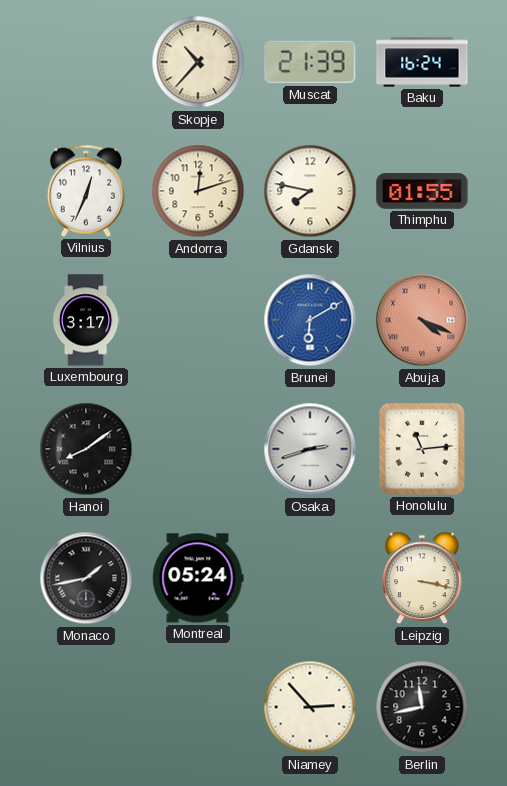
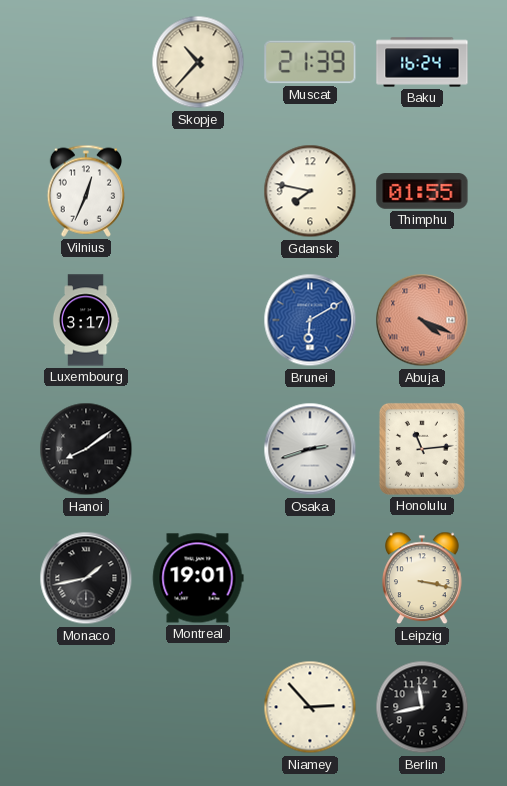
Andorra: 12:12 -> none
Montreal: 05:24 -> 19:01
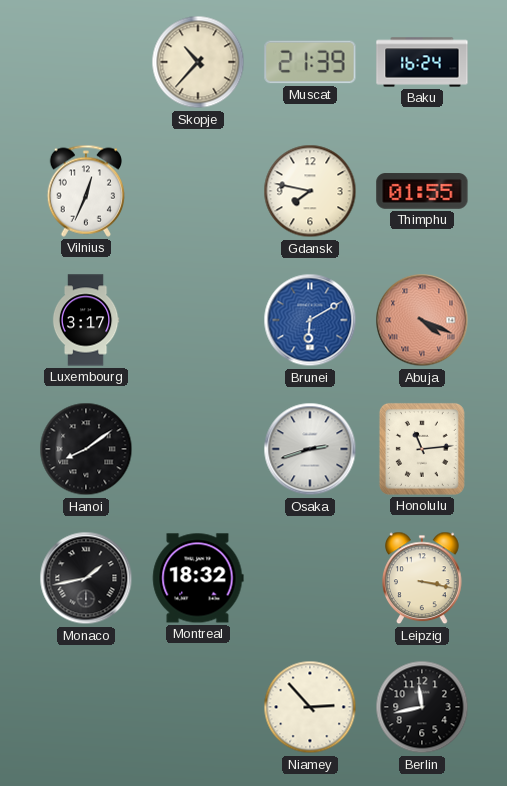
Montreal: 19:01 -> 18:32
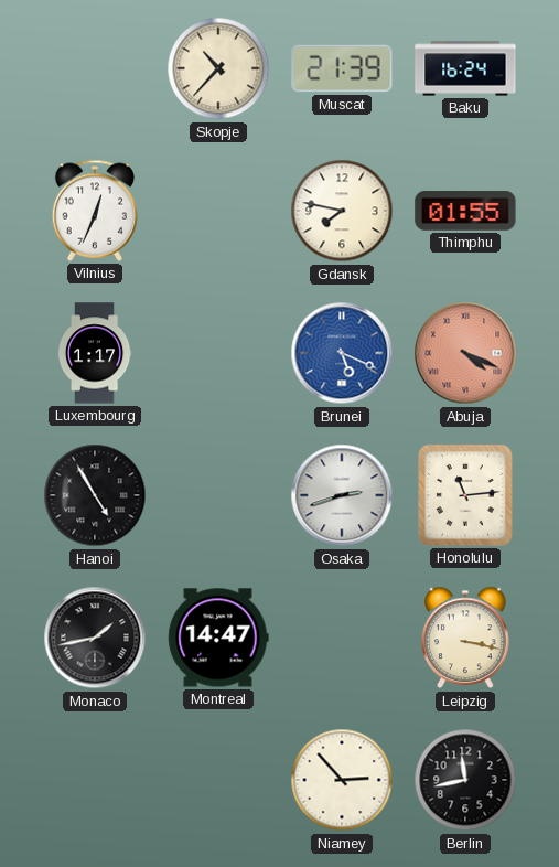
Luxembourg: 3:17 -> 1:17
Brunei: 6:10 -> 5:19
Hanoi: 8:09 -> 4:55
Montreal: 18:32 -> 14:47
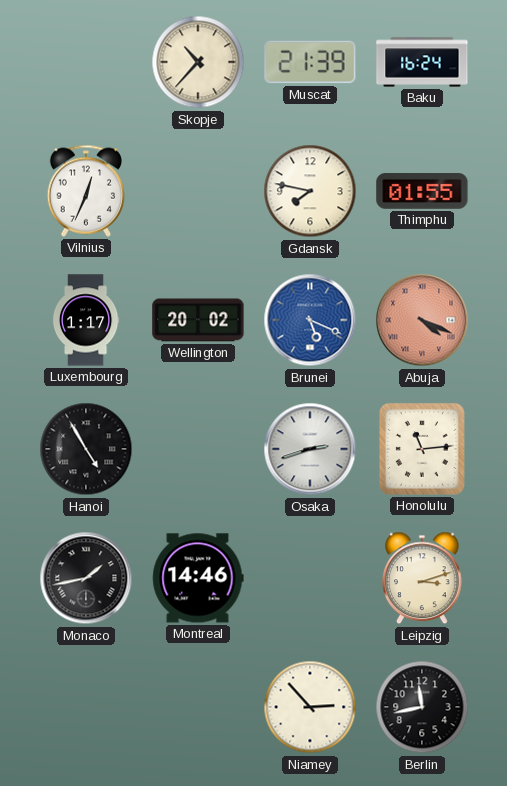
Wellington: none -> 20:02
Montreal: 14:47 -> 14:46
Leipzig: 3:17 -> 3:12
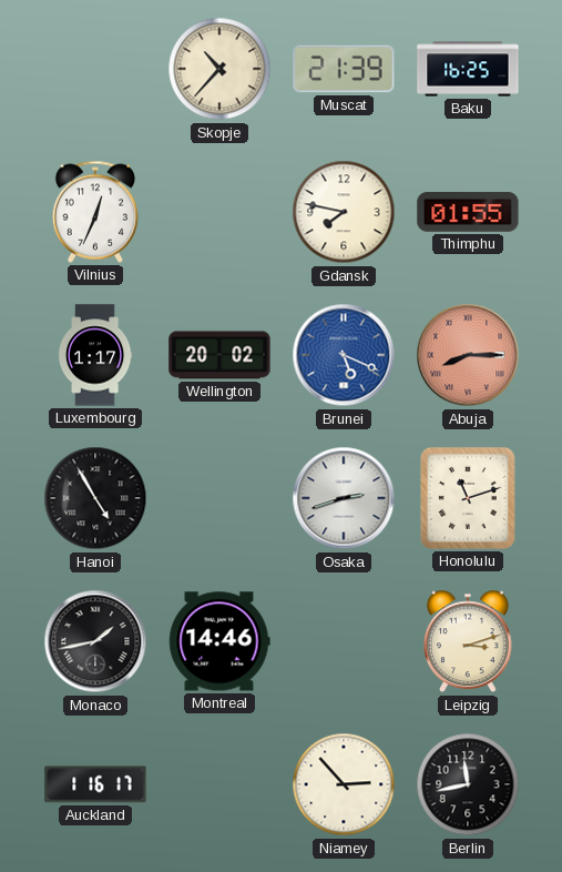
Baku: 16:24 -> 16:25
Abuja: 4:19 -> 8:15
Honolulu: 11:14 -> 11:12
Auckland: none -> 1:16
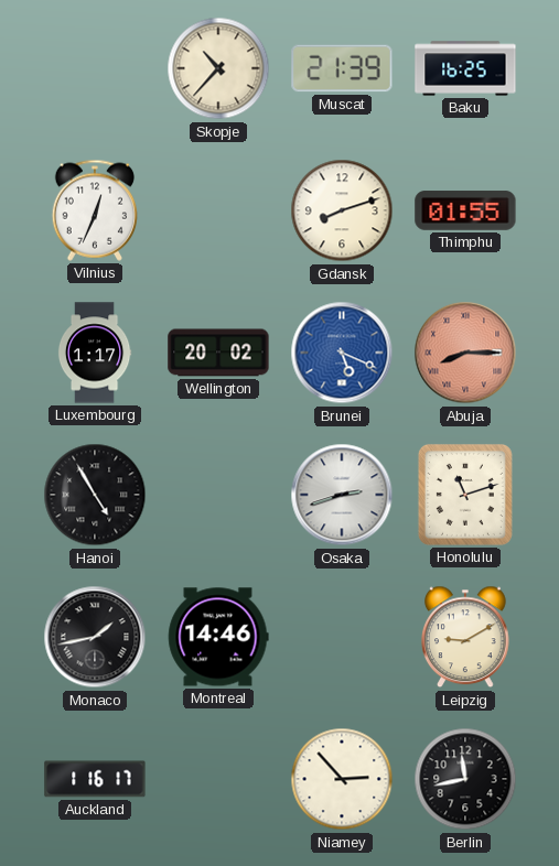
Gdansk: 7:47 -> 8:12
Leipzig: 3:12 -> 9:10
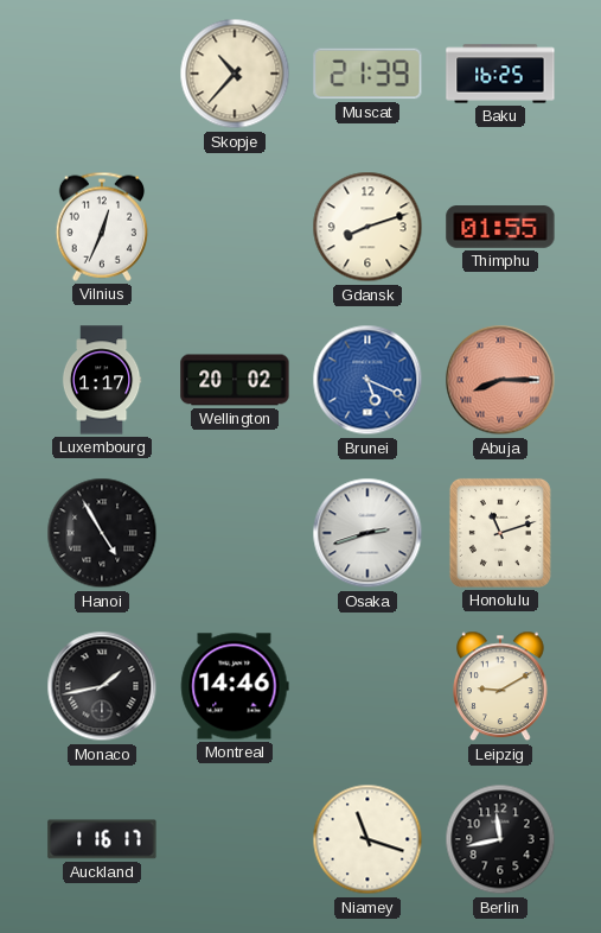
Niamey: 2:53 -> 11:18
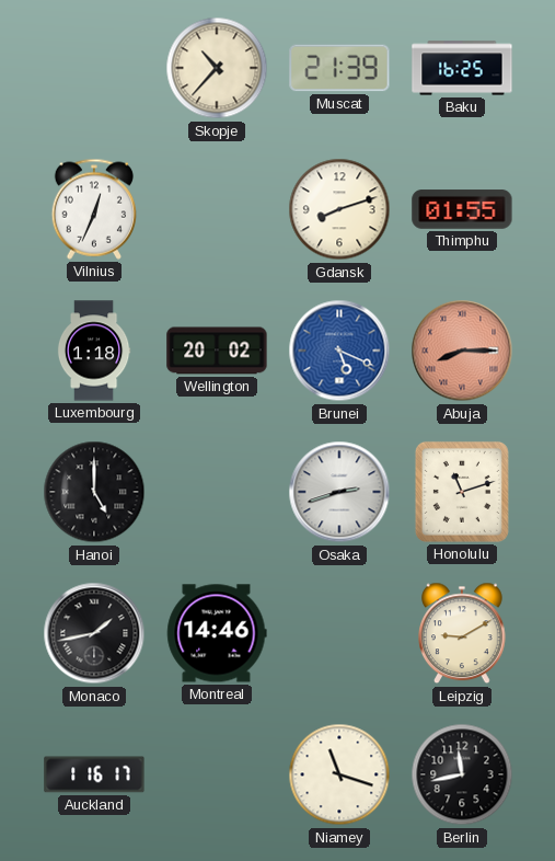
Luxembourg: 1:17 -> 1:18
Hanoi: 4:55 -> 5:00
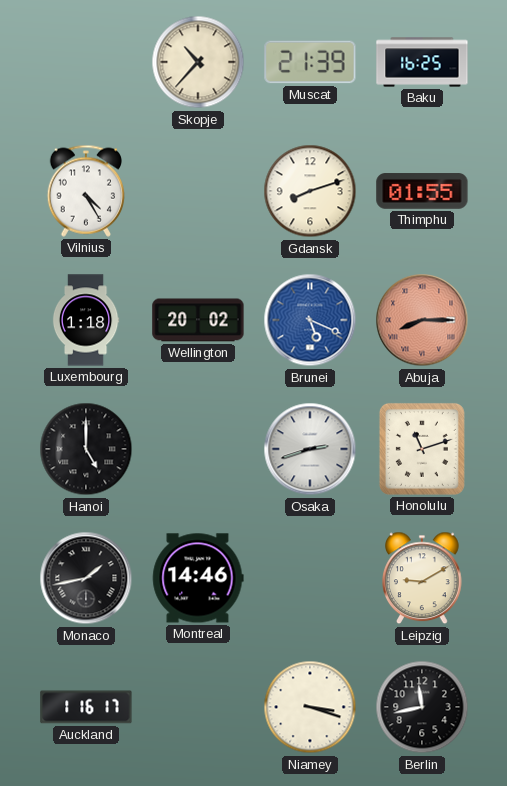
Vilnius: 12:34 -> 4:25
Niamey: 11:18 -> 3:18
